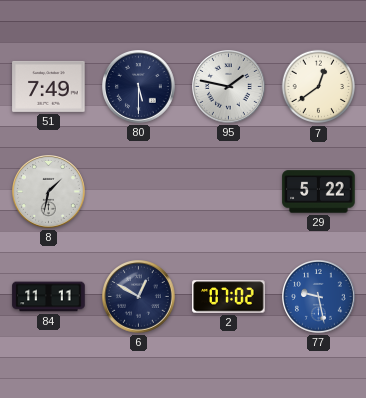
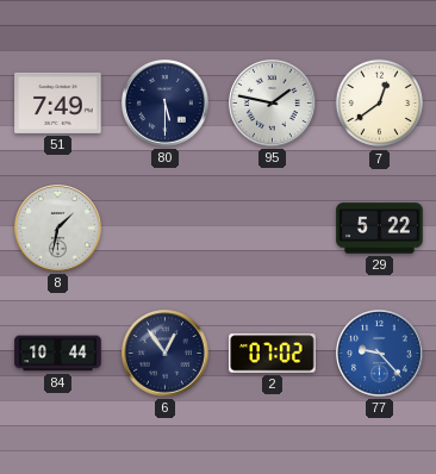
84: 11:11 -> 10:44
6: 12:50 -> 12:54
77: 9:28 -> 9:23
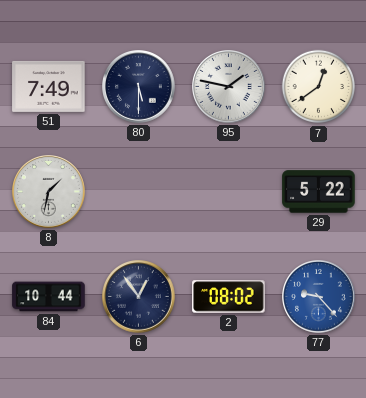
2: 07:02 -> 08:02
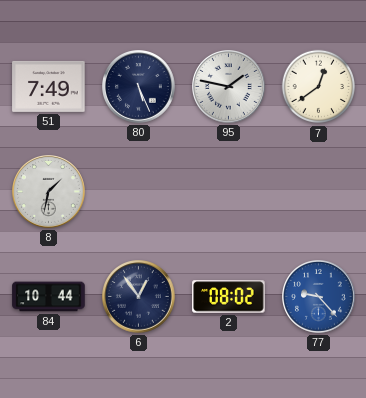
80: 5:30 -> 5:26
29: 5:22 -> none
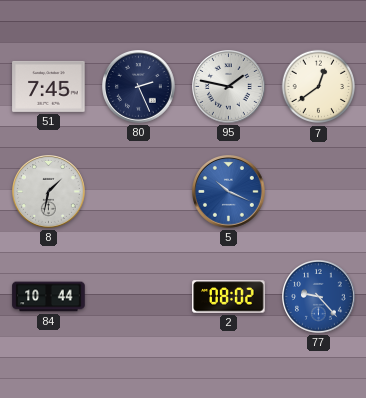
51: 7:49 -> 7:45
80: 5:26 -> 2:26
5: none -> 10:19
6: 12:54 -> none
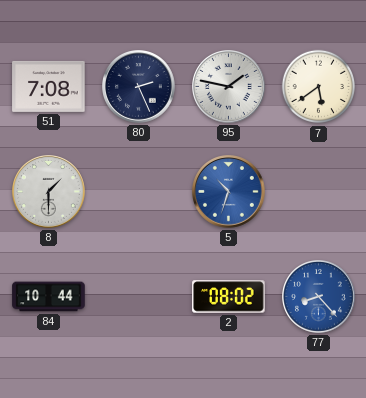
51: 7:45 -> 7:08
7: 12:39 -> 5:39
8: 1:32 -> 1:30
5: 10:19 -> 10:33
77: 9:23 -> 8:23
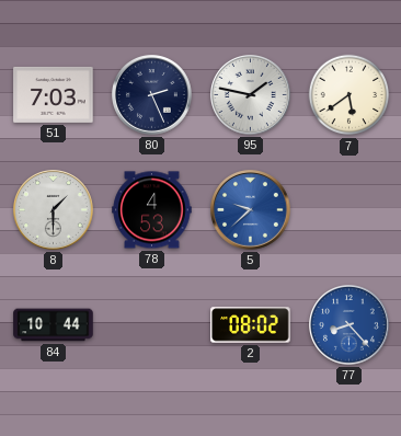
51: 7:08 -> 7:03
78: none -> 4:53
5: 10:33 -> 9:38
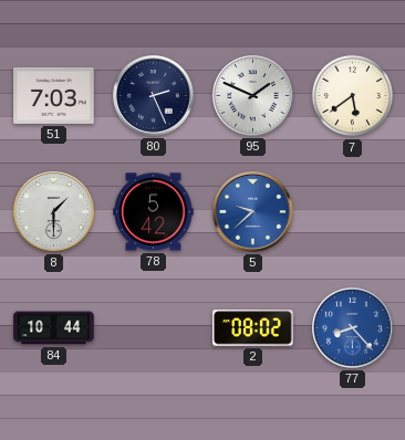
95: 1:47 -> 1:49
78: 4:53 -> 5:42
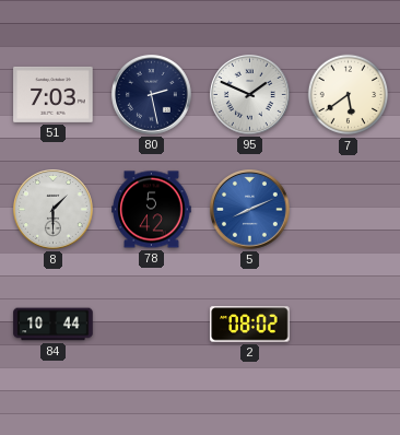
80: 2:26 -> 2:28
5: 9:38 -> 8:11
77: 8:23 -> none
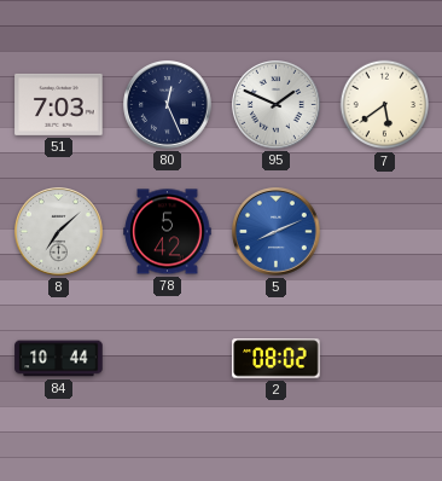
80: 2:28 -> 12:26
8: 1:30 -> 7:08
